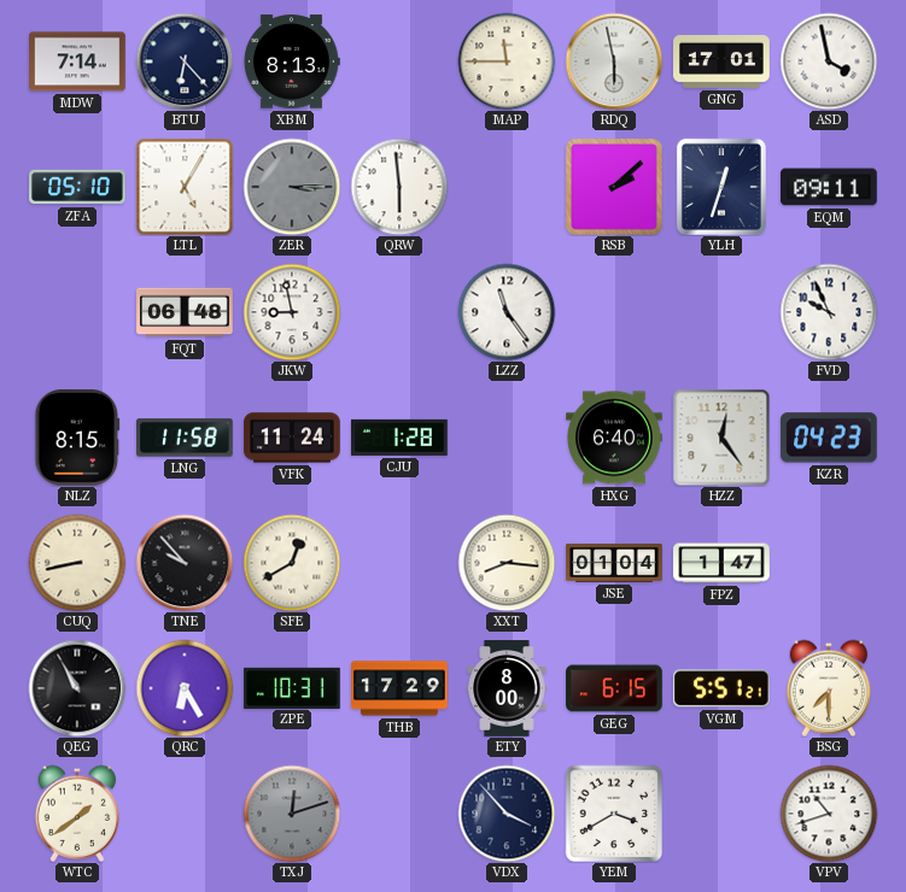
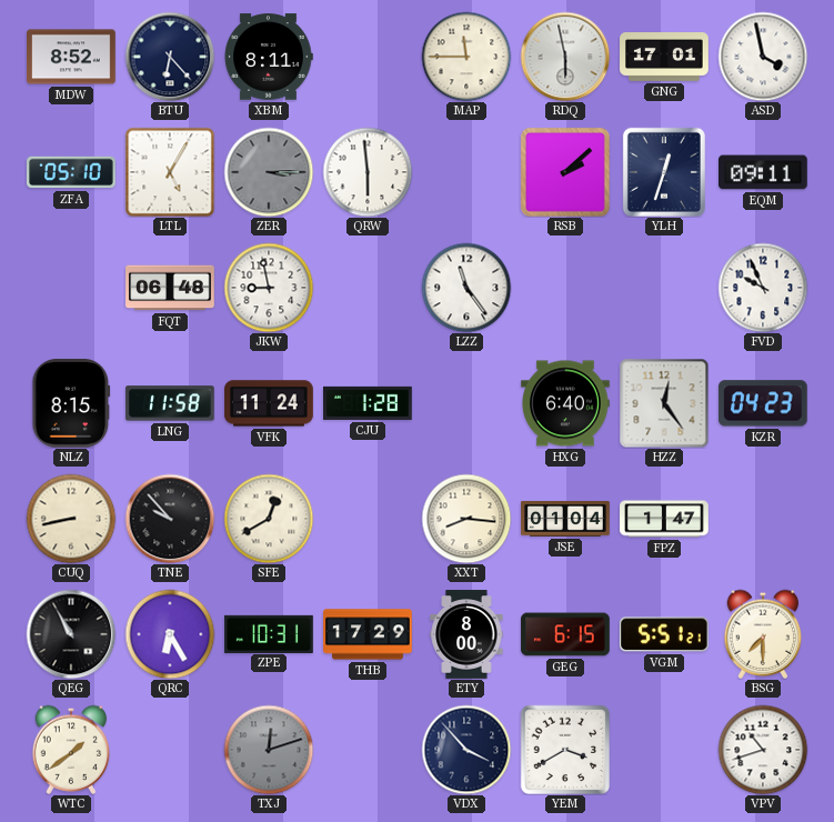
MDW: 7:14 -> 8:52
XBM: 8:13 -> 8:11
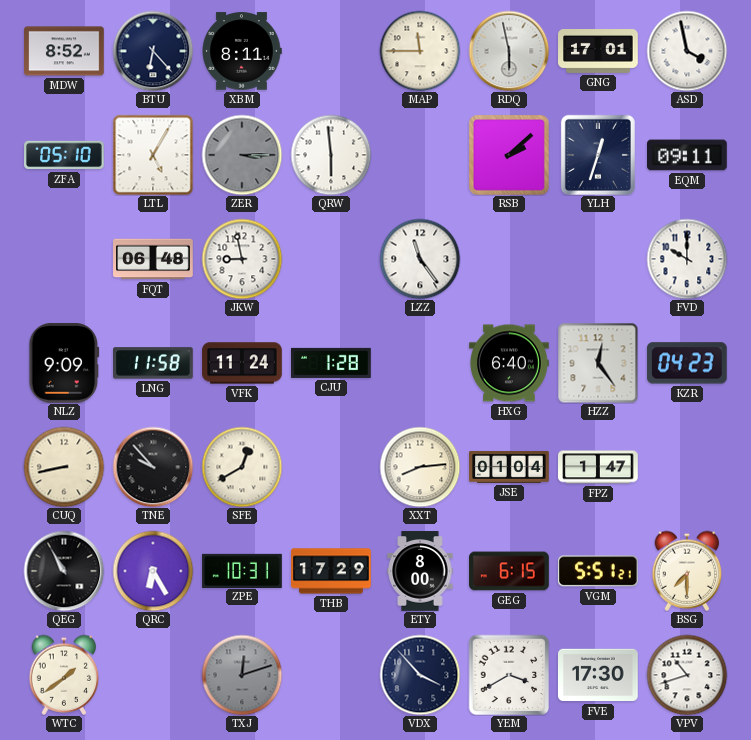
FVD: 9:56 -> 10:00
NLZ: 8:15 -> 9:09
XXT: 8:16 -> 8:14
FVE: none -> 17:30
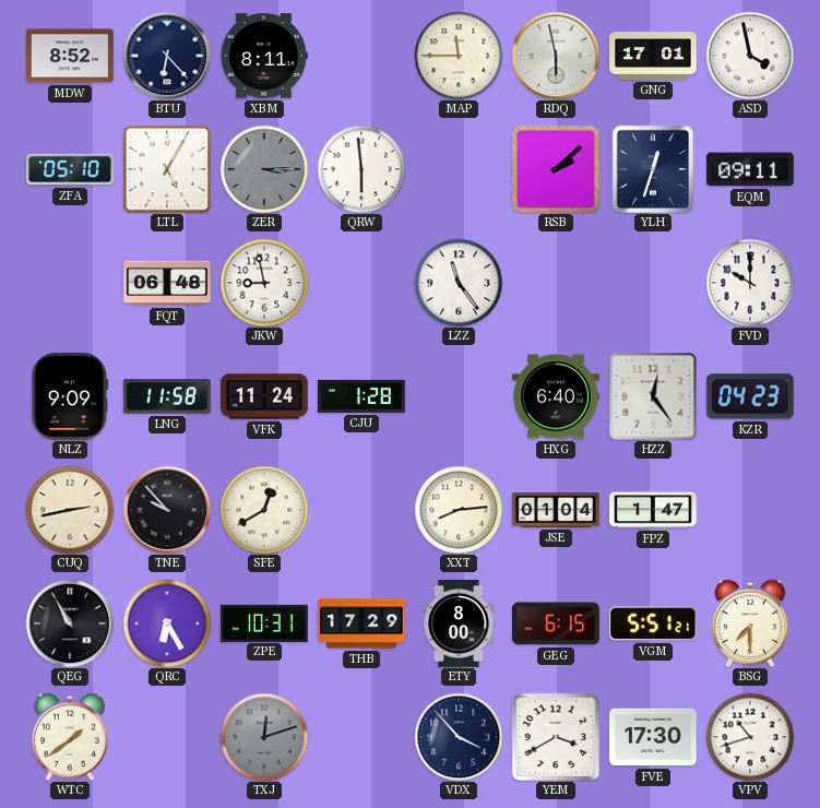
CUQ: 8:43 -> 2:43
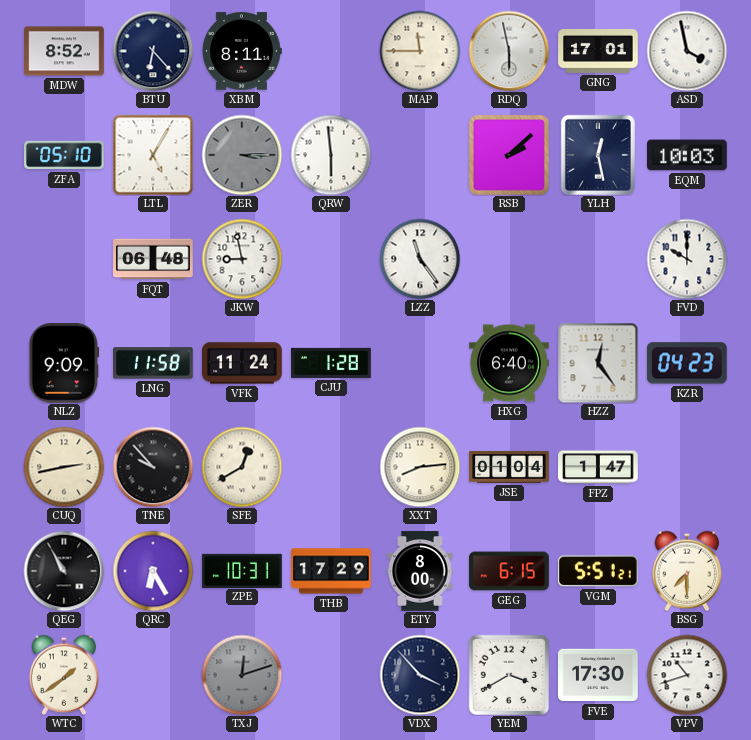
YLH: 12:33 -> 12:28
EQM: 09:11 -> 10:03
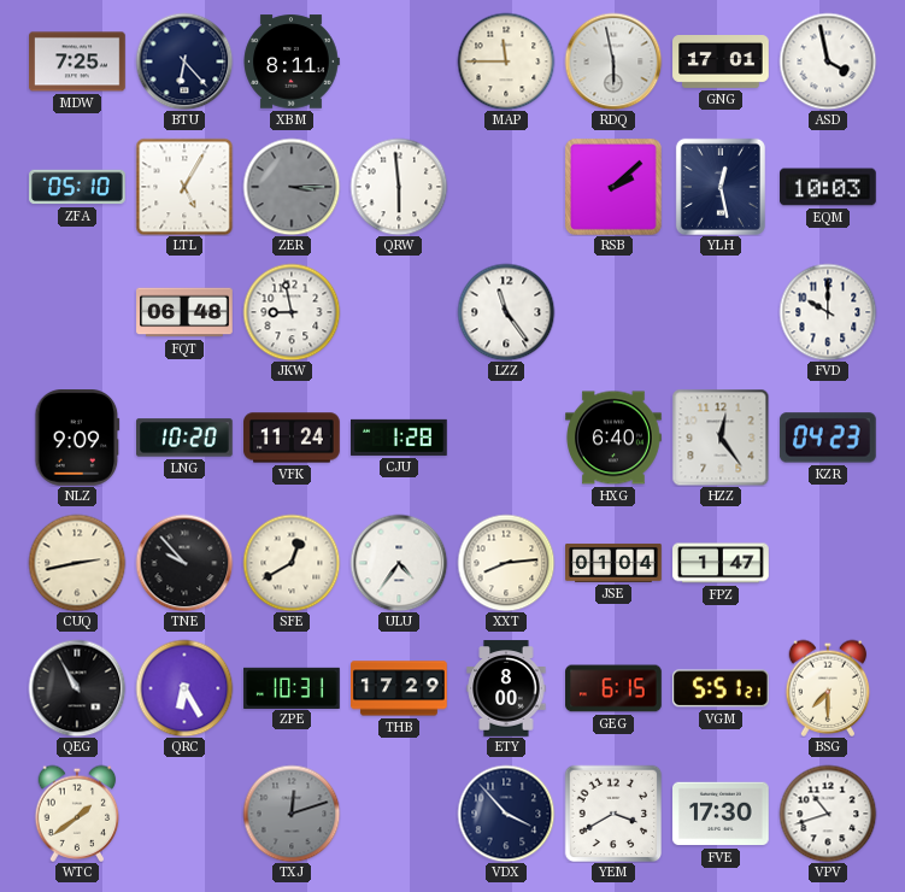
MDW: 8:52 -> 7:25
LNG: 11:58 -> 10:20
ULU: none -> 4:36
